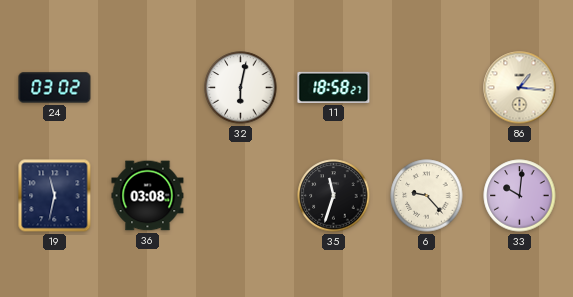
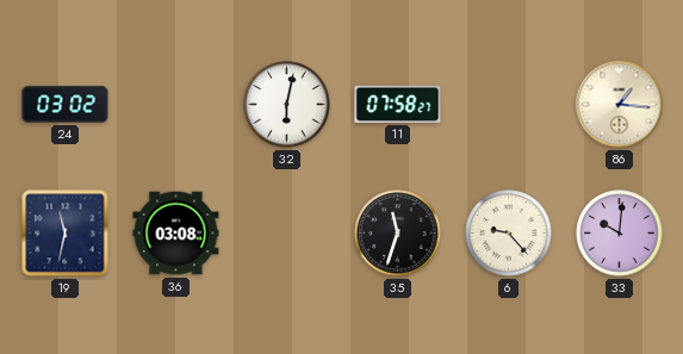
11: 18:58 -> 07:58
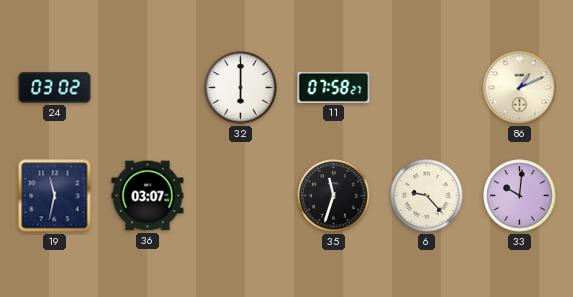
32: 6:02 -> 6:00
86: 1:16 -> 1:11
36: 03:08 -> 03:07
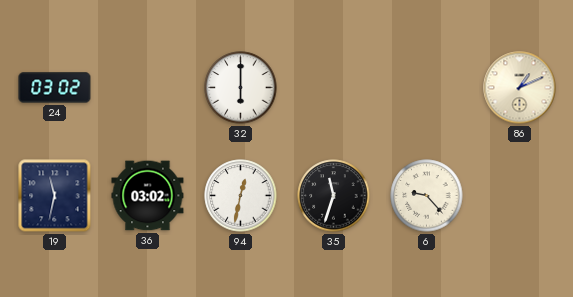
11: 07:58 -> none
36: 03:07 -> 03:02
94: none -> 12:32
33: 10:01 -> none
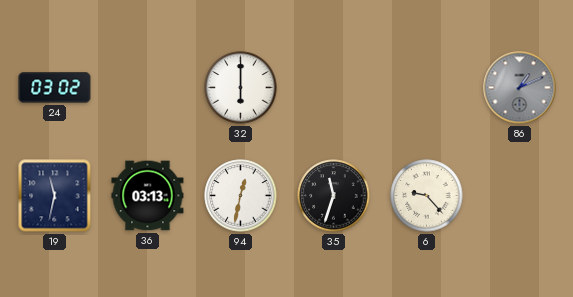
86 dial: cream -> grey
36: 03:02 -> 03:13
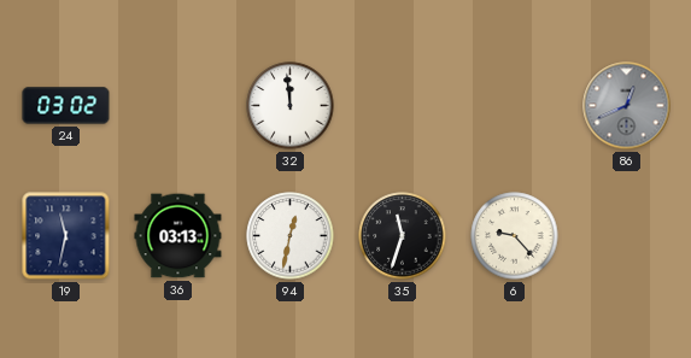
32: 6:00 -> 11:59
86: 1:11 -> 12:41
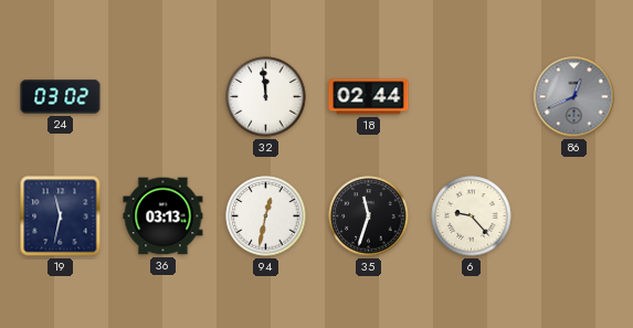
18: none -> 02:44
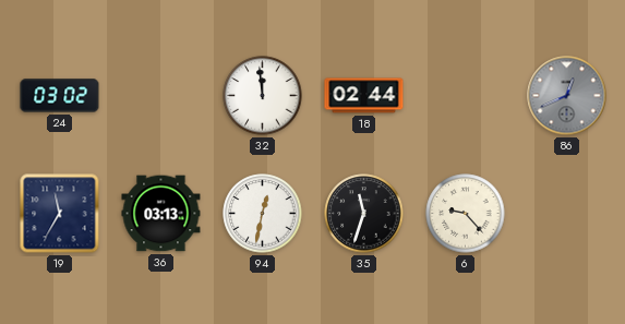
19: 11:32 -> 11:35
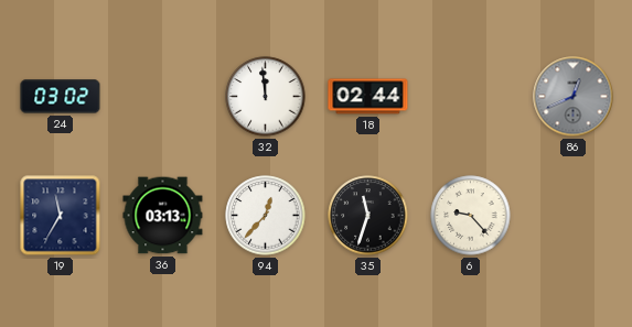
94: 12:32 -> 12:37
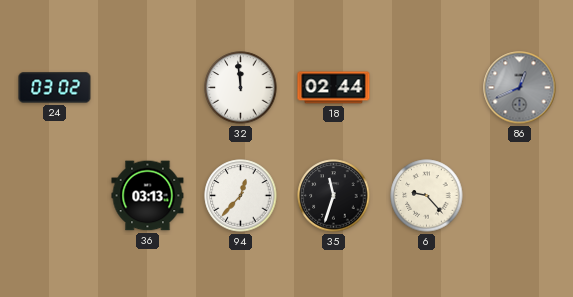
19: 11:35 -> none
